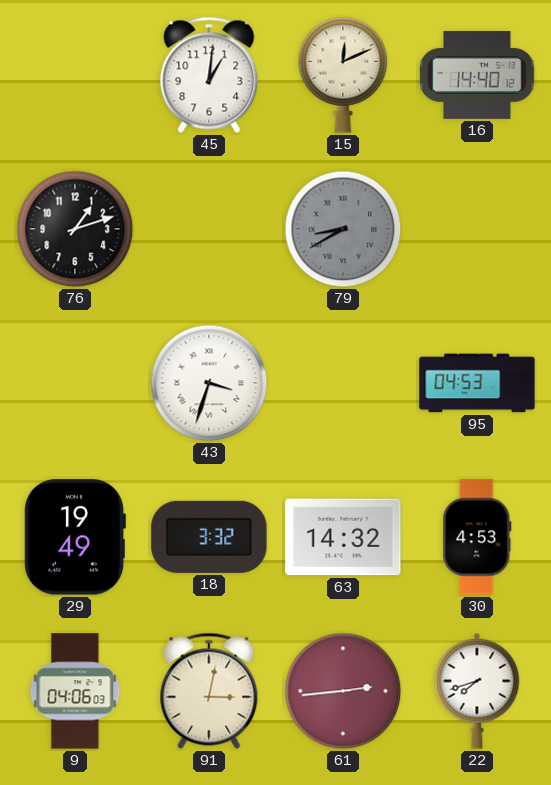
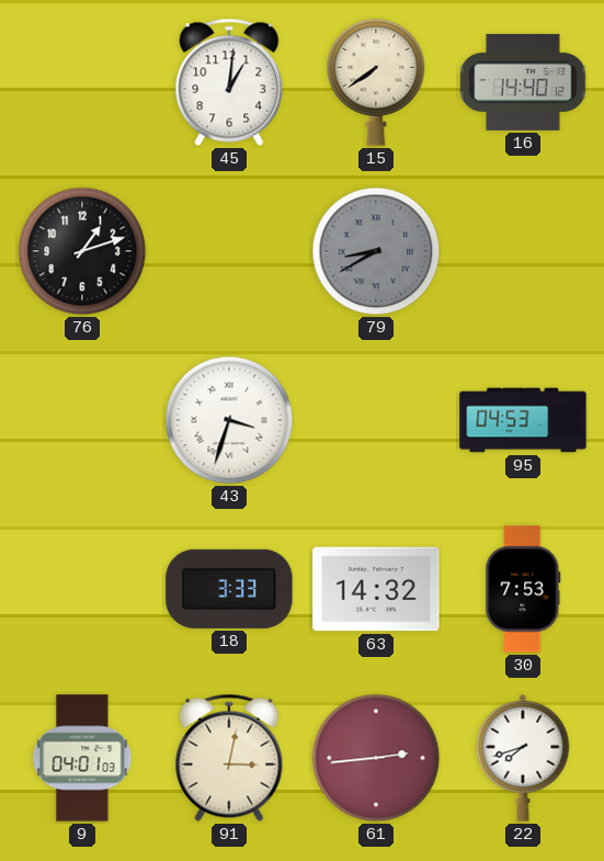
15: 12:11 -> 7:39
29: 19:49 -> none
18: 3:32 -> 3:33
30: 4:53 -> 7:53
9: 04:06 -> 04:01
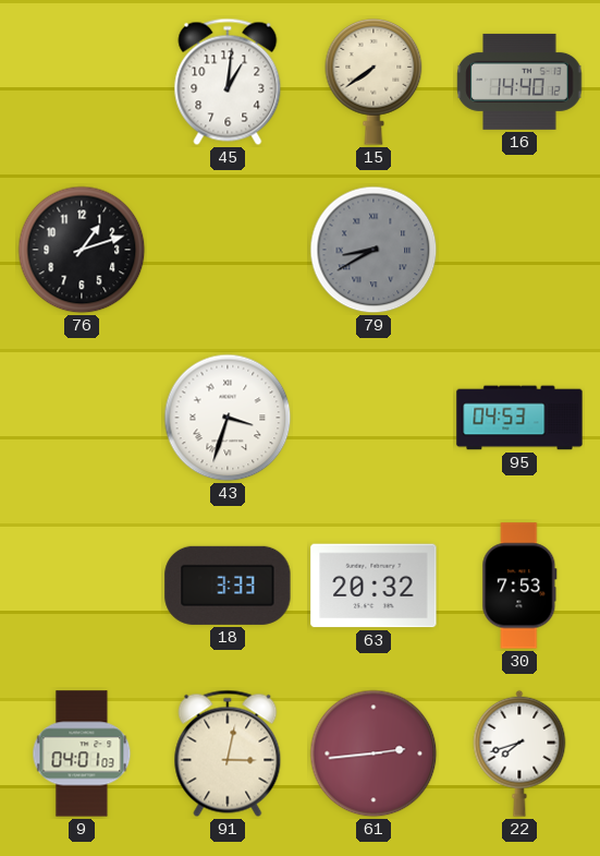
63: 14:32 -> 20:32
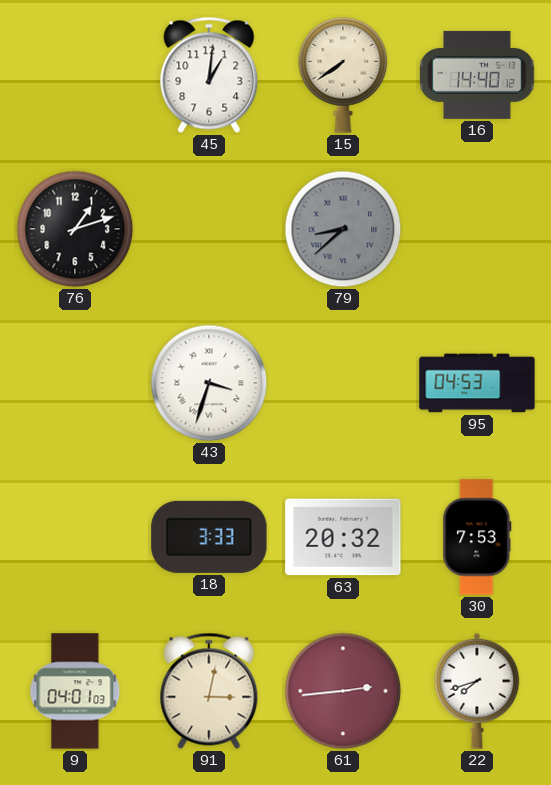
79: 8:40 -> 8:38
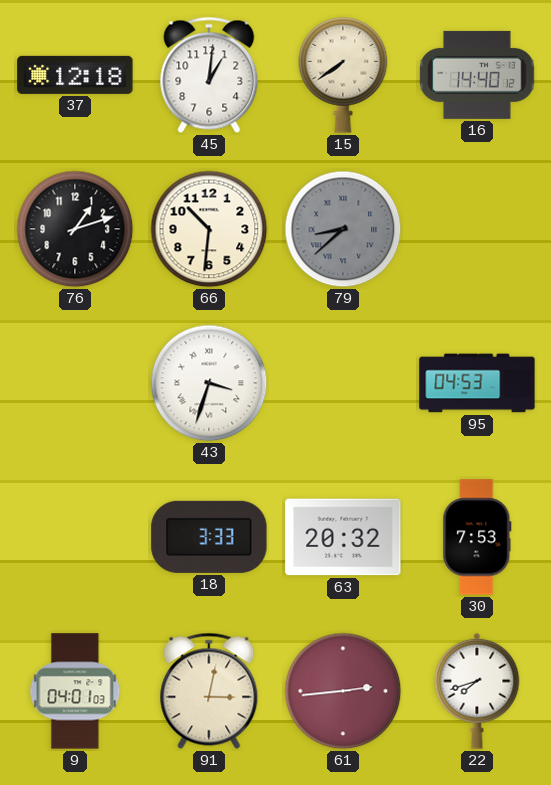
37: none -> 12:18
66: none -> 10:31
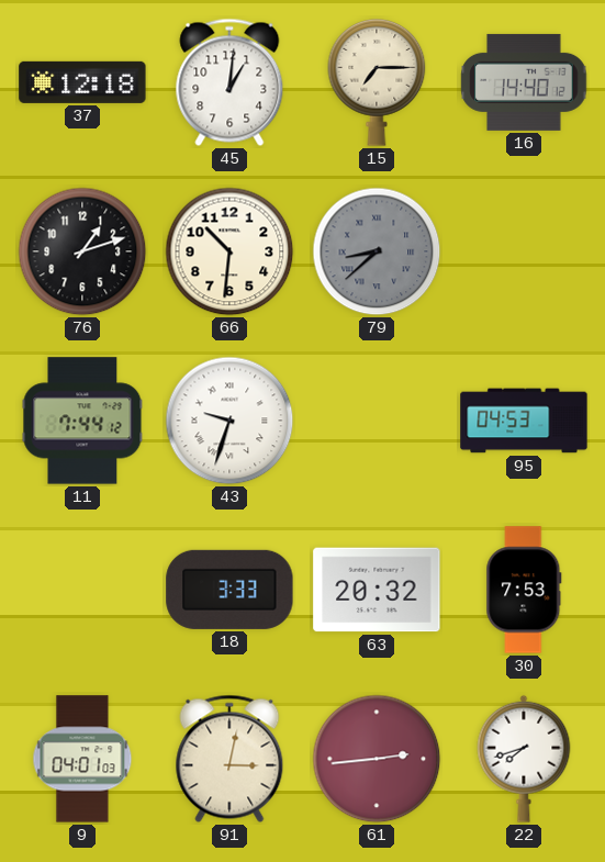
15: 7:39 -> 7:15
11: none -> 7:44
43: 3:33 -> 9:33
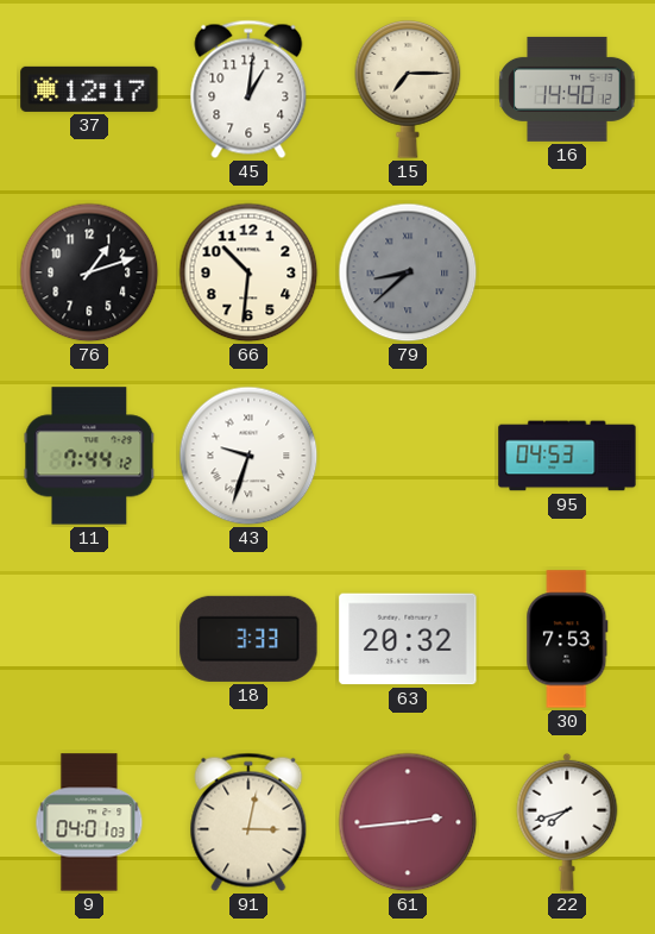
37: 12:18 -> 12:17
